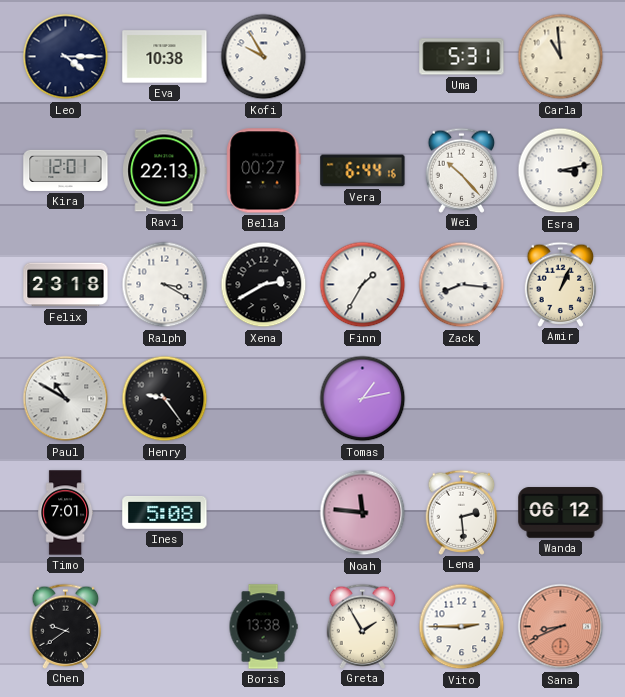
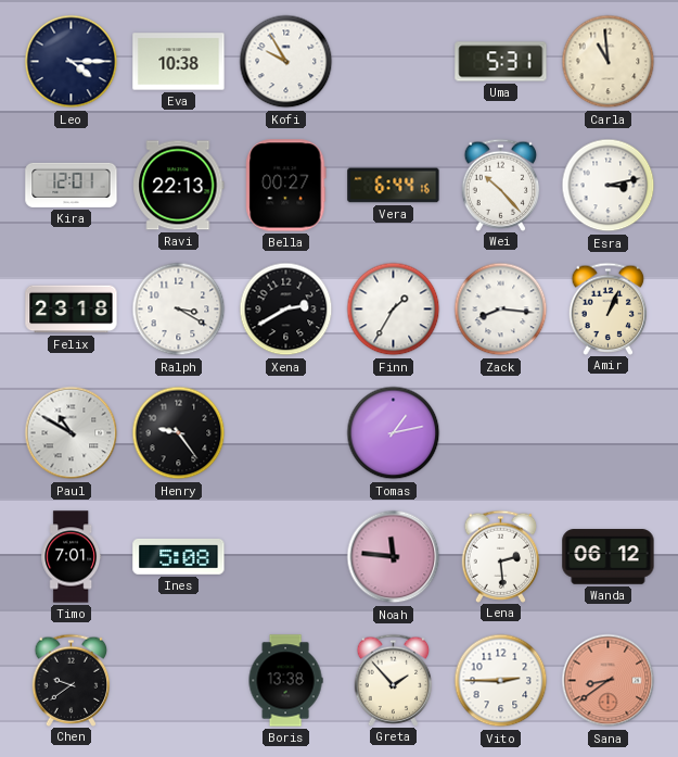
Greta: 1:55 -> 1:53
Sana: 8:41 -> 8:39
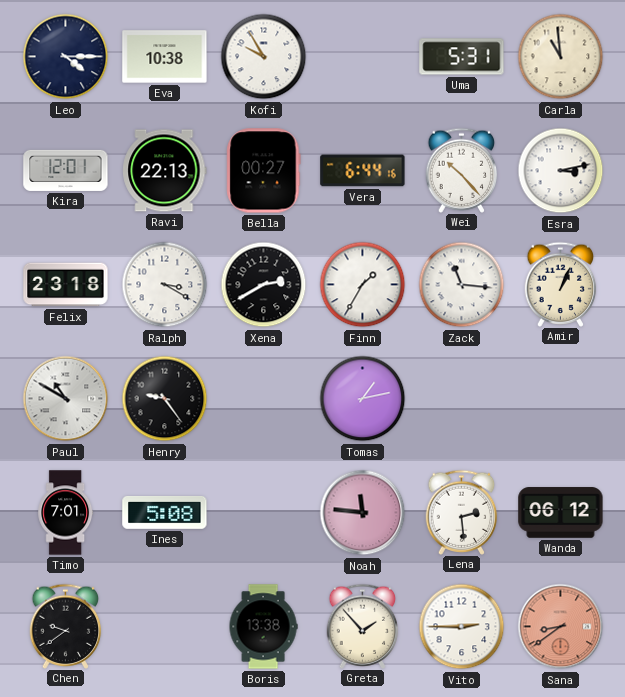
Zack: 8:16 -> 11:16
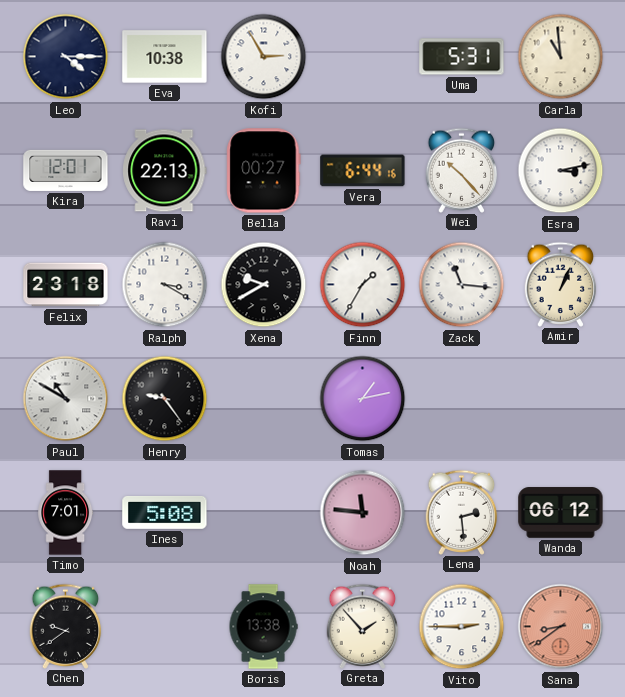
Kofi: 9:55 -> 2:55
Xena: 2:40 -> 9:40
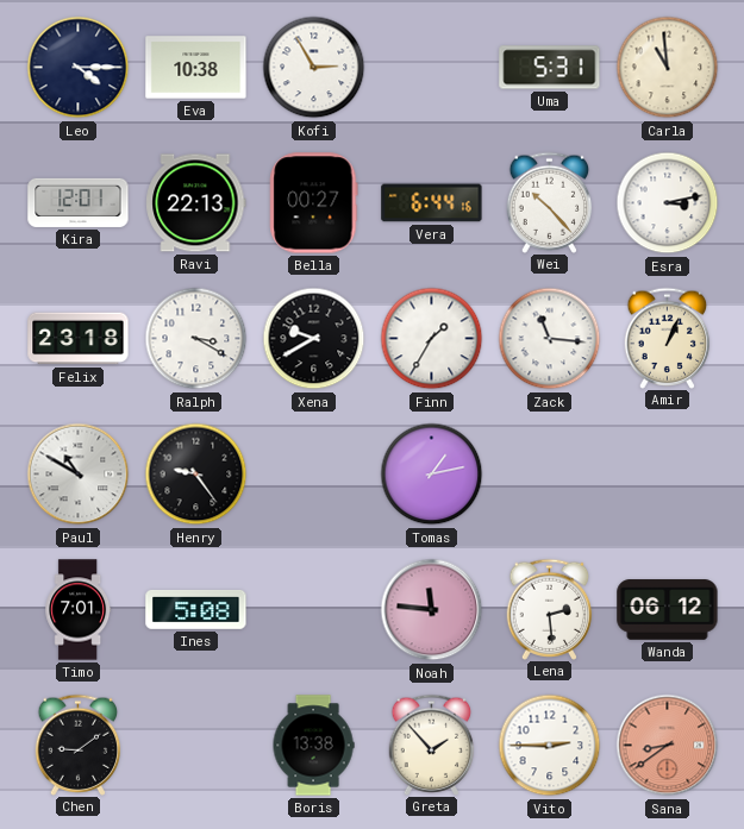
Chen: 9:39 -> 9:09
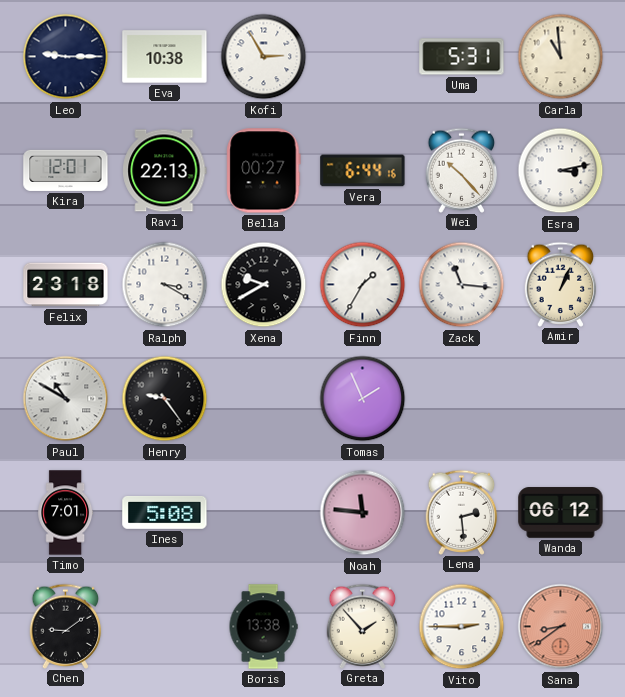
Leo: 4:15 -> 9:15
Tomas: 1:13 -> 1:56
